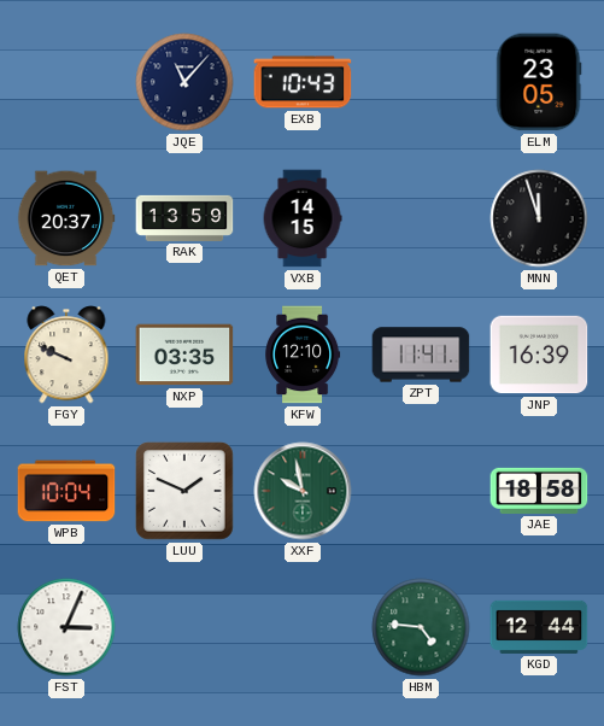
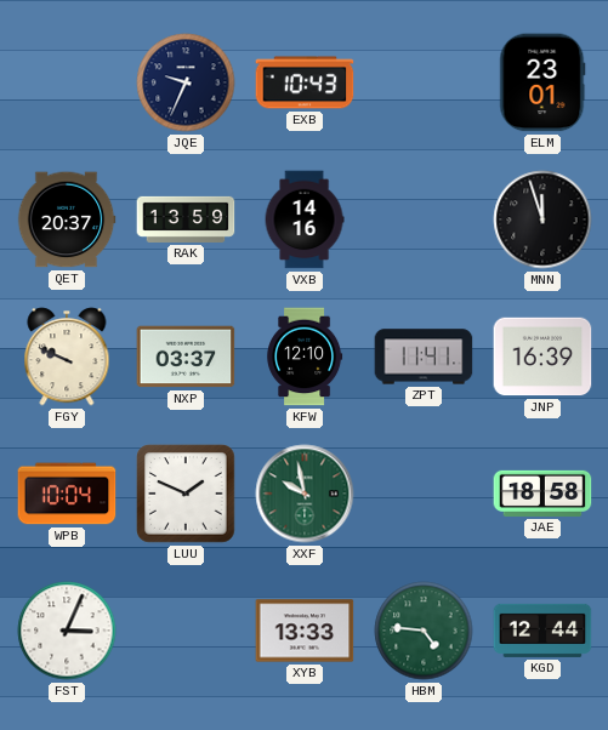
JQE: 11:07 -> 9:34
ELM: 23:05 -> 23:01
VXB: 14:15 -> 14:16
NXP: 03:35 -> 03:37
XYB: none -> 13:33
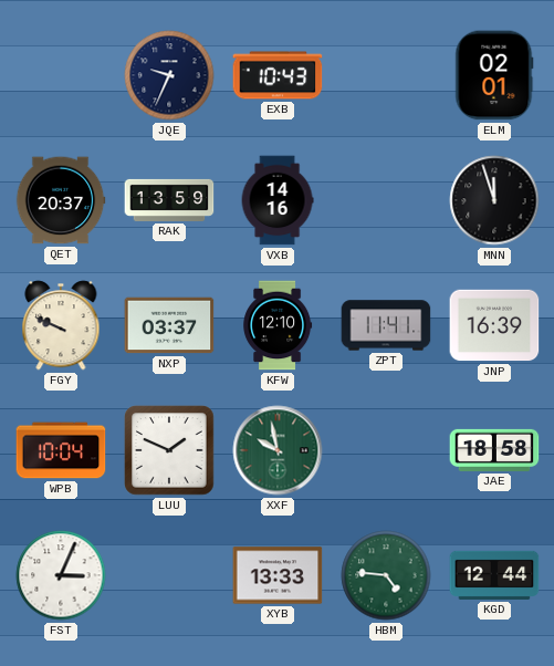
ELM: 23:01 -> 02:01
